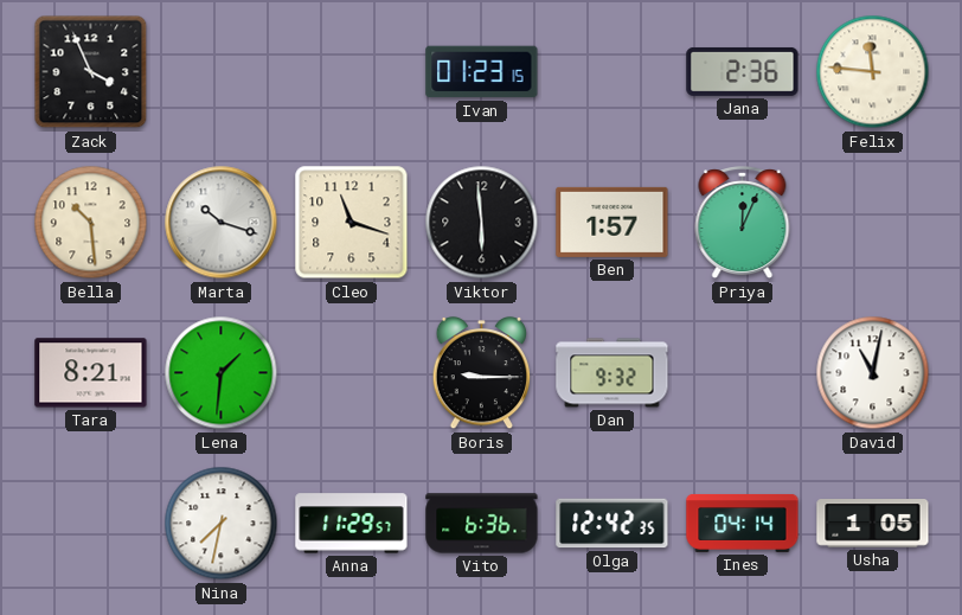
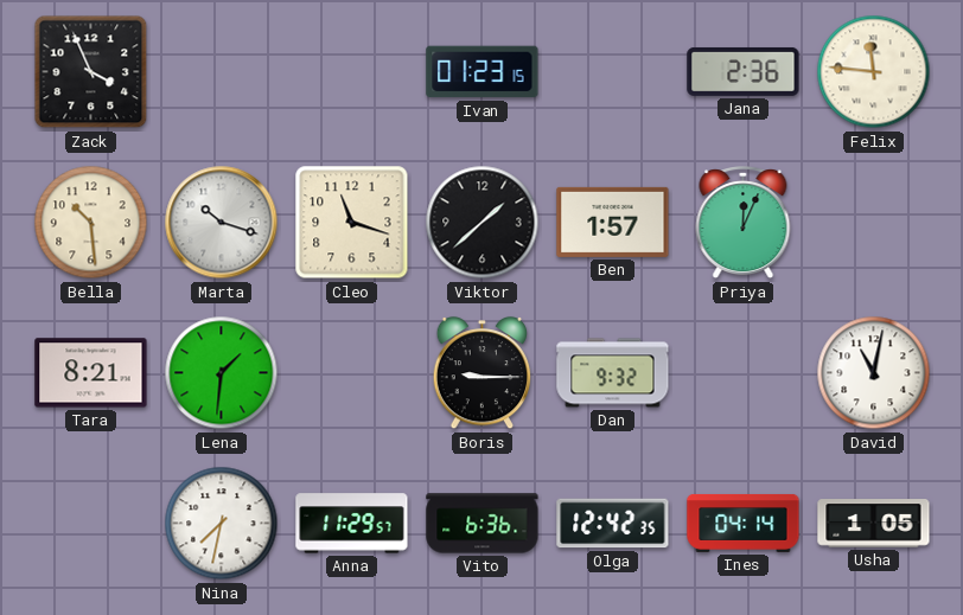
Viktor: 5:59 -> 1:38
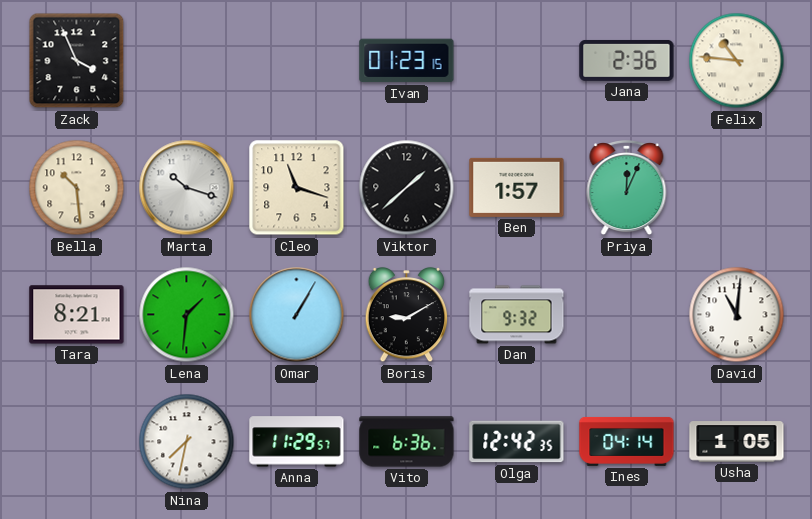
Felix: 11:46 -> 10:46
Omar: none -> 1:05
Boris: 9:15 -> 9:10
David: 11:02 -> 11:01
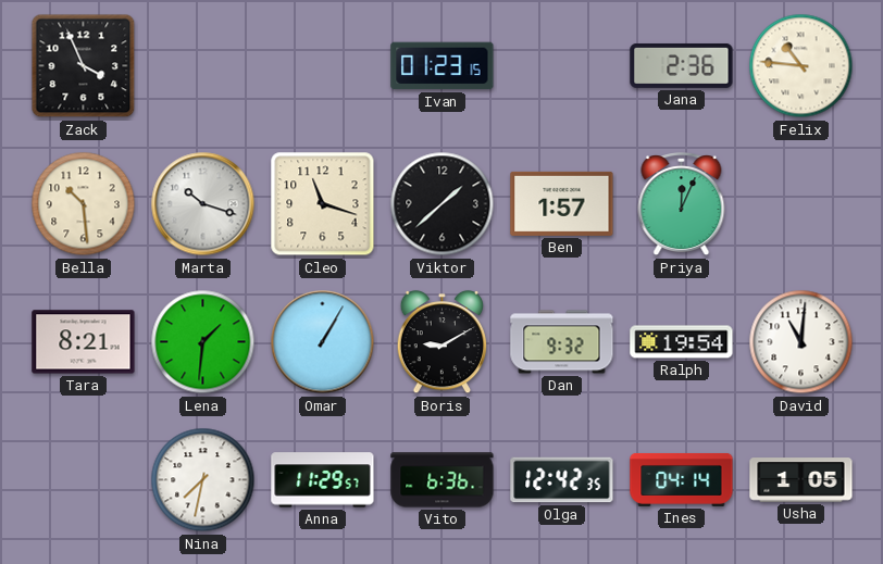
Ralph: none -> 19:54
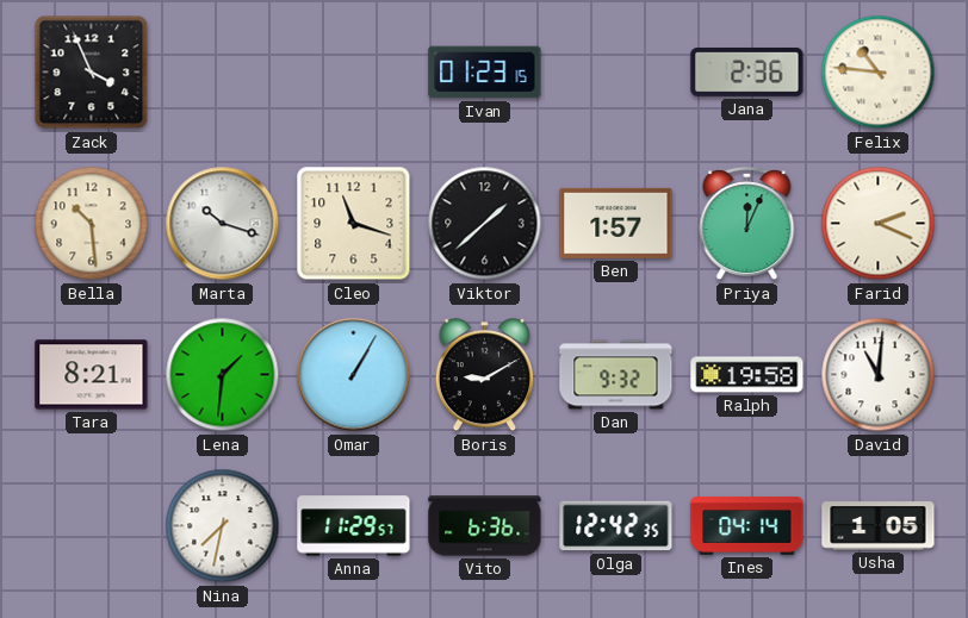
Farid: none -> 2:19
Ralph: 19:54 -> 19:58
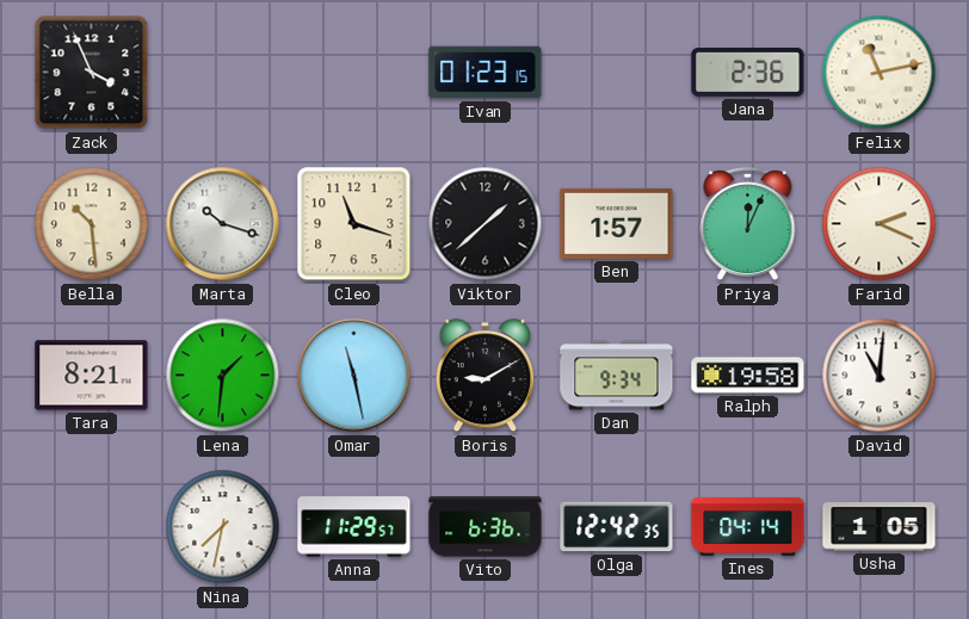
Felix: 10:46 -> 11:13
Omar: 1:05 -> 11:28
Dan: 9:32 -> 9:34
